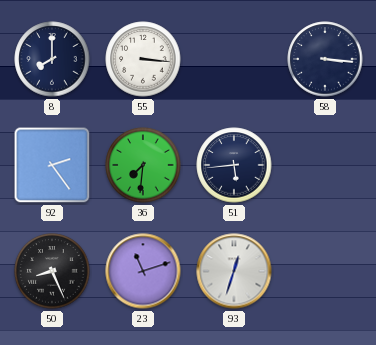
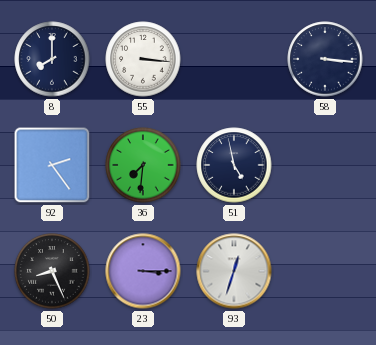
51: 5:44 -> 4:58
23: 11:12 -> 3:15
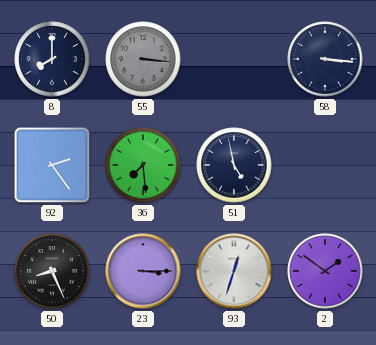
55 dial: white -> grey
36: 7:31 -> 7:29
2: none -> 1:51
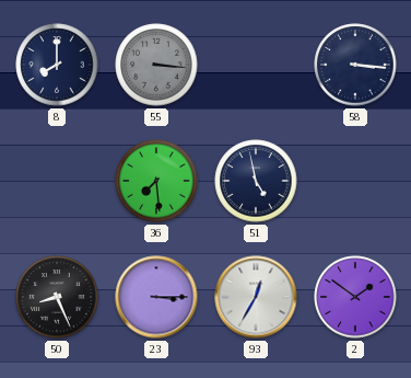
92: 2:24 -> none
93: 12:33 -> 12:35
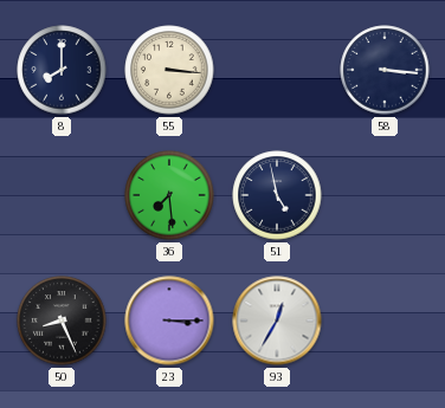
55 dial: grey -> cream
2: 1:51 -> none
